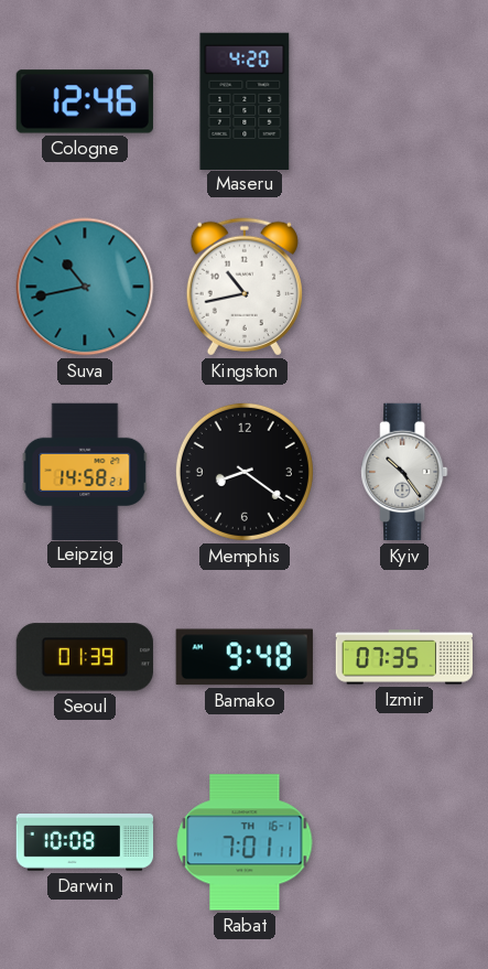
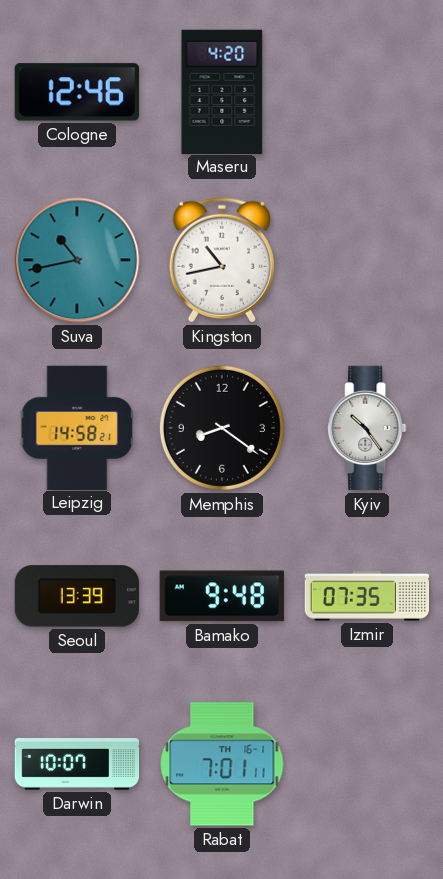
Seoul: 01:39 -> 13:39
Darwin: 10:08 -> 10:07
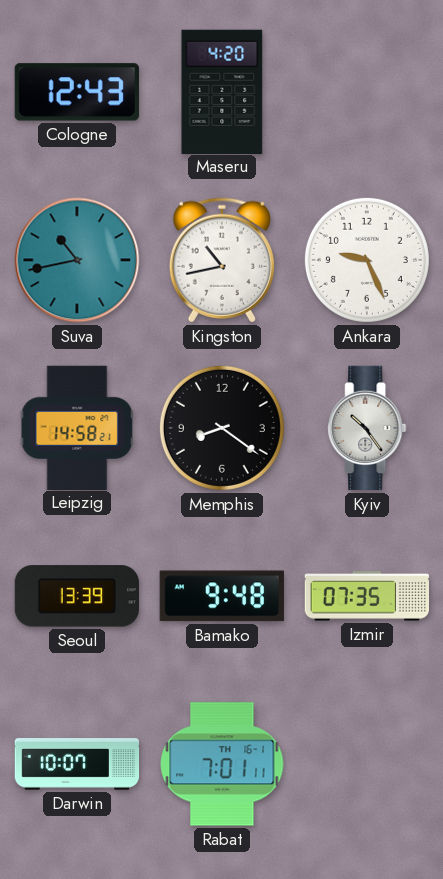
Cologne: 12:46 -> 12:43
Ankara: none -> 9:26
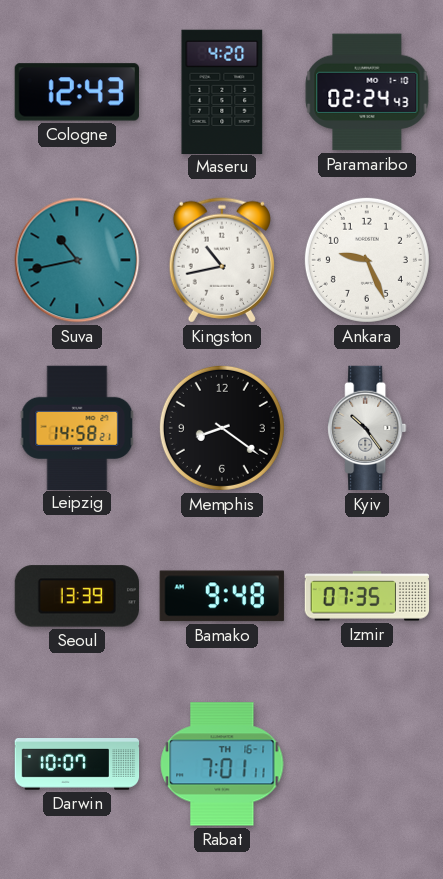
Paramaribo: none -> 02:24
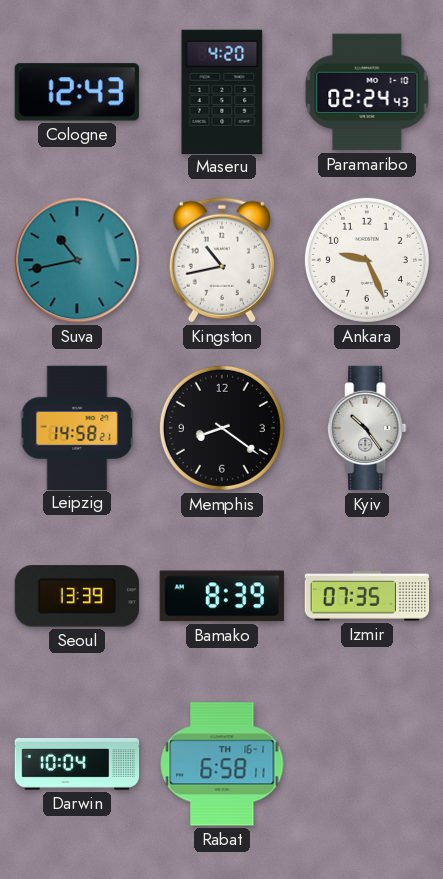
Bamako: 9:48 -> 8:39
Darwin: 10:07 -> 10:04
Rabat: 7:01 -> 6:58
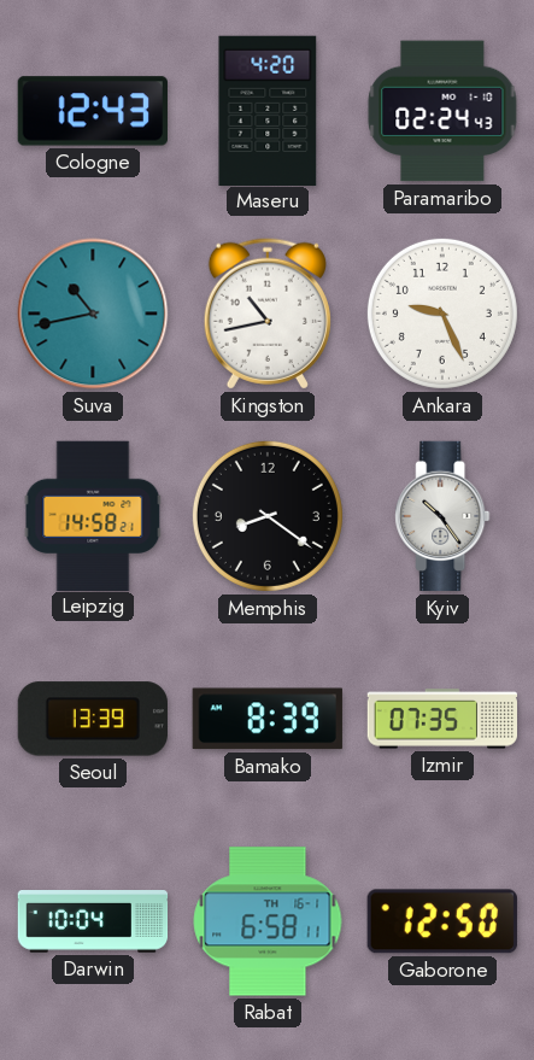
Gaborone: none -> 12:50
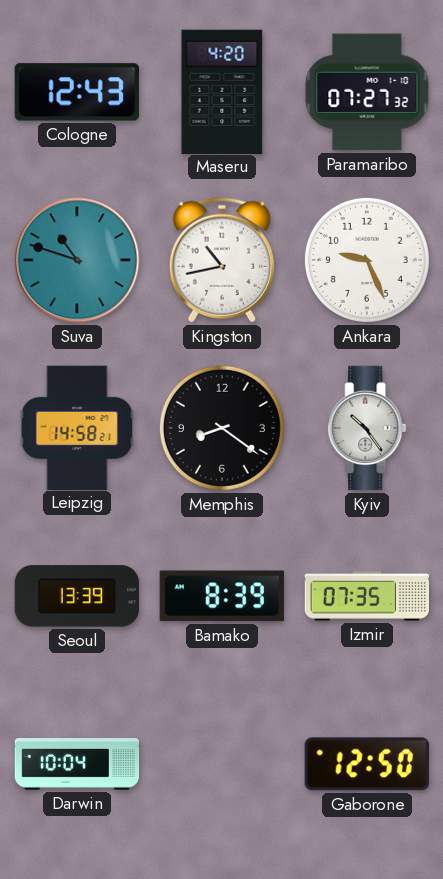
Paramaribo: 02:24 -> 07:27
Suva: 10:43 -> 10:48
Rabat: 6:58 -> none
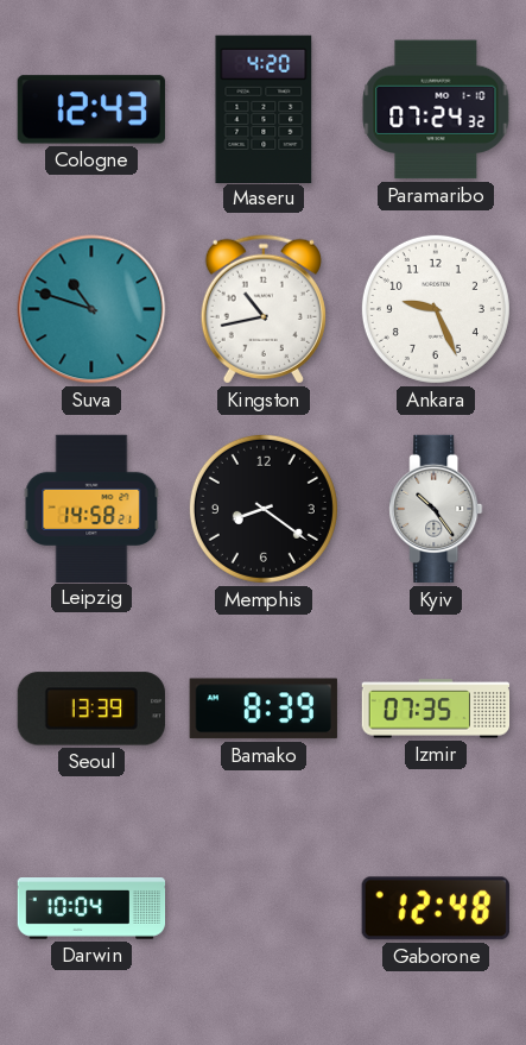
Paramaribo: 07:27 -> 07:24
Gaborone: 12:50 -> 12:48
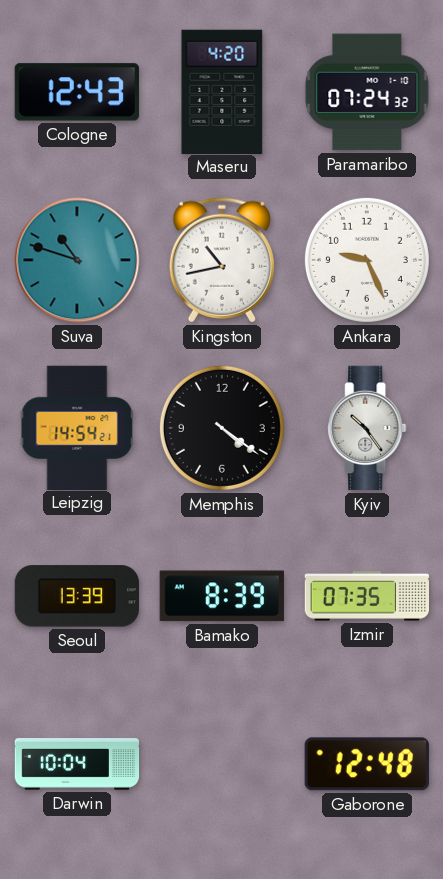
Leipzig: 14:58 -> 14:54
Memphis: 8:21 -> 4:21
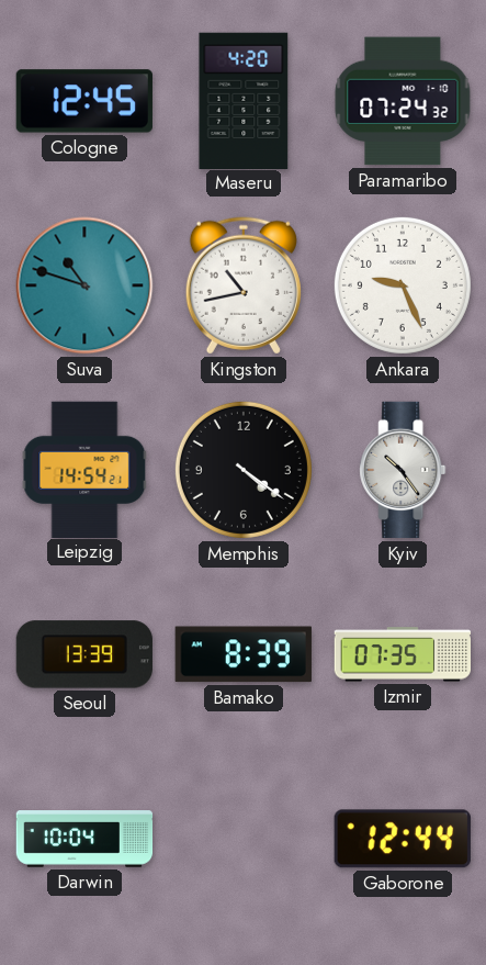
Cologne: 12:43 -> 12:45
Gaborone: 12:48 -> 12:44
